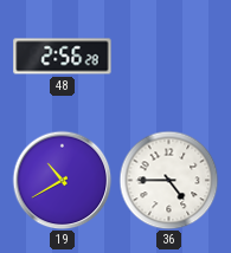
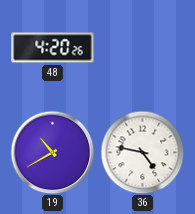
48: 2:56 -> 4:20
36: 4:45 -> 4:47
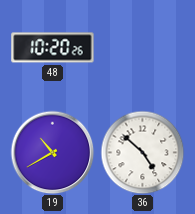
48: 4:20 -> 10:20
36: 4:47 -> 4:52
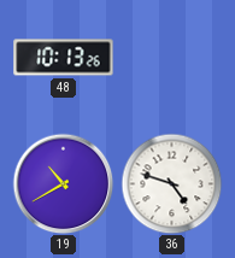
48: 10:20 -> 10:13
36: 4:52 -> 4:48
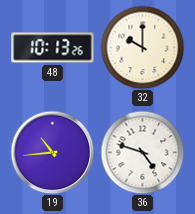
32: none -> 10:00
19: 10:40 -> 10:44
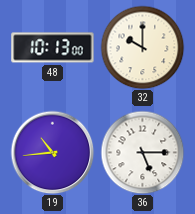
48: 10:13:26 -> 10:13:00
36: 4:48 -> 5:15
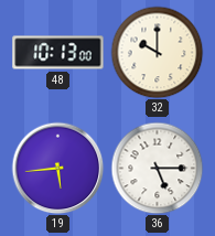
19: 10:44 -> 5:44
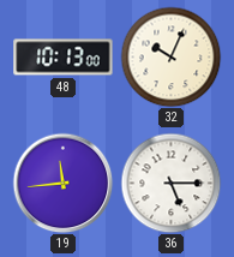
32: 10:00 -> 10:04
19: 5:44 -> 11:44
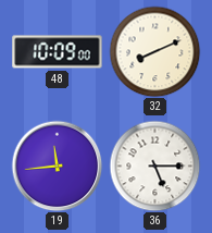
48: 10:13 -> 10:09
32: 10:04 -> 8:11
